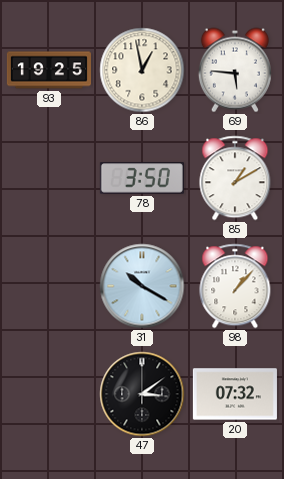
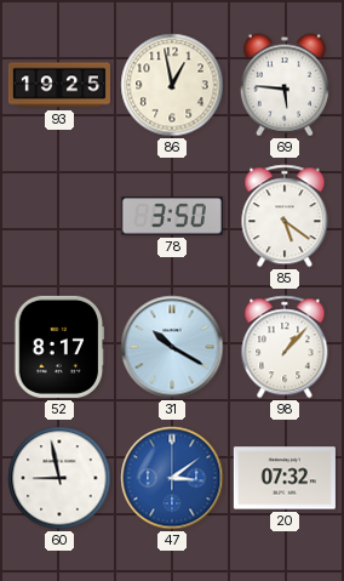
85: 1:10 -> 5:21
52: none -> 8:17
60: none -> 8:58
47 dial: black -> blue
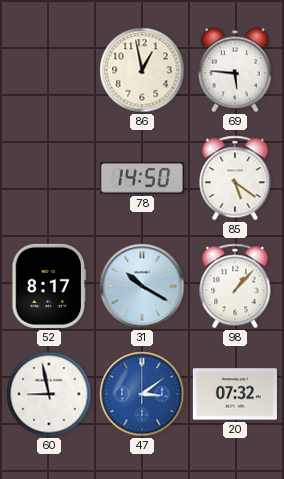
93: 19:25 -> none
78: 3:50 -> 14:50
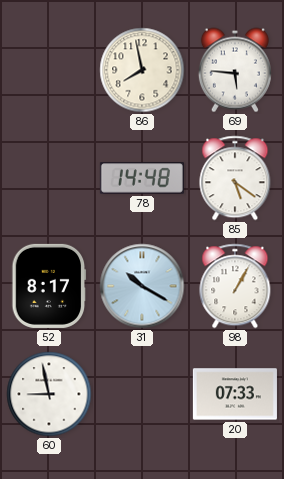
86: 12:58 -> 7:58
78: 14:50 -> 14:48
98: 1:07 -> 1:05
47: 3:09 -> none
20: 07:32 -> 07:33
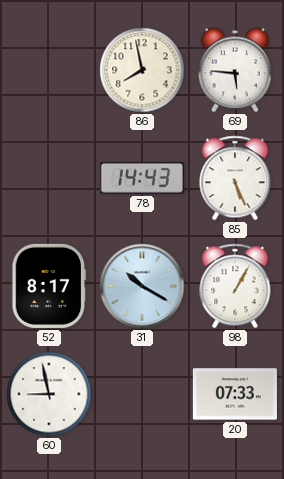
78: 14:48 -> 14:43
85: 5:21 -> 5:26
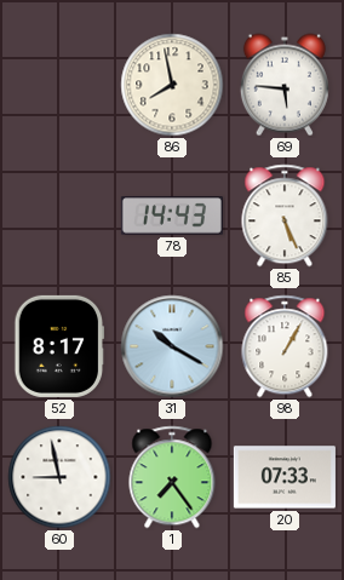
1: none -> 7:24
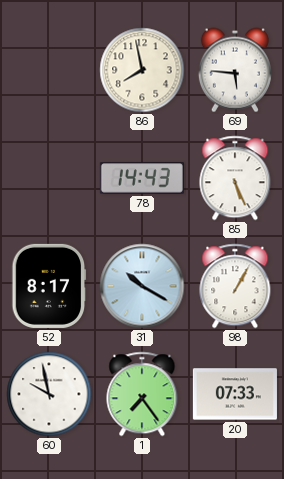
60: 8:58 -> 9:58
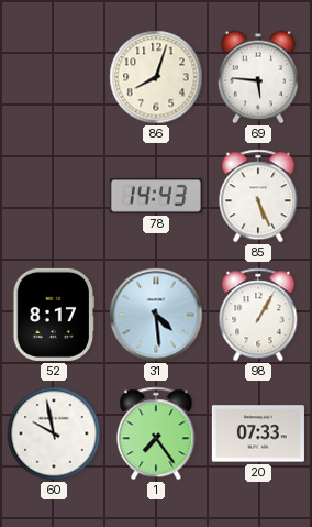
86: 7:58 -> 8:03
31: 10:20 -> 4:29
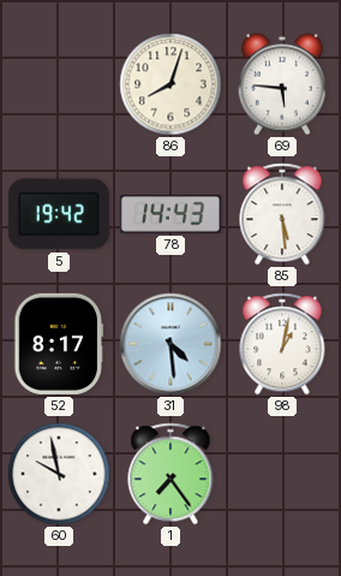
5: none -> 19:42
85: 5:26 -> 5:29
98: 1:05 -> 1:02
20: 07:33 -> none
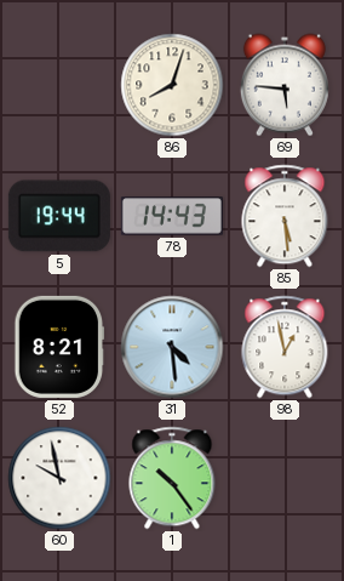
5: 19:42 -> 19:44
52: 8:17 -> 8:21
98: 1:02 -> 12:58
1: 7:24 -> 10:24
